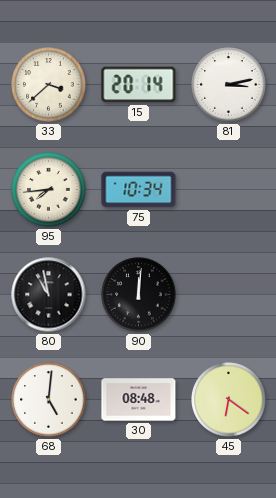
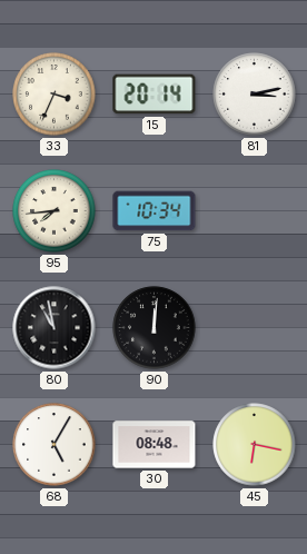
33: 3:38 -> 3:34
68: 5:01 -> 5:05
45: 6:21 -> 6:17
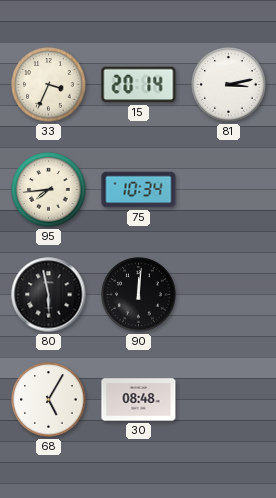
80: 10:58 -> 5:58
45: 6:17 -> none
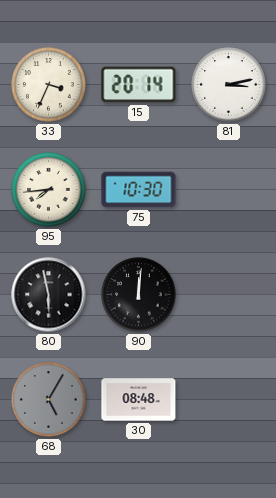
75: 10:34 -> 10:30
68 dial: white -> grey
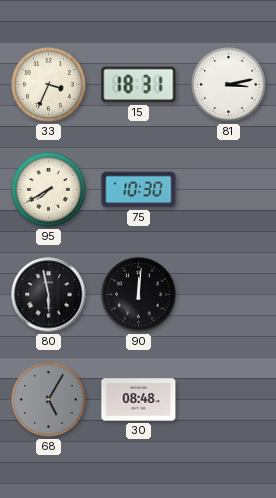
15: 20:14 -> 18:31
95: 7:44 -> 7:40
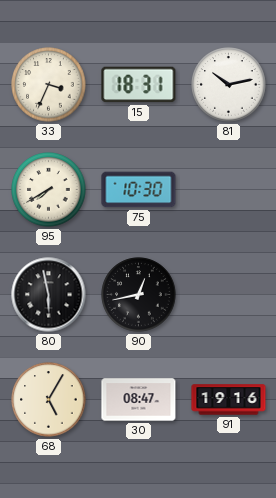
81: 3:13 -> 10:13
90: 12:01 -> 12:43
68 dial: grey -> cream
30: 08:48 -> 08:47
91: none -> 19:16
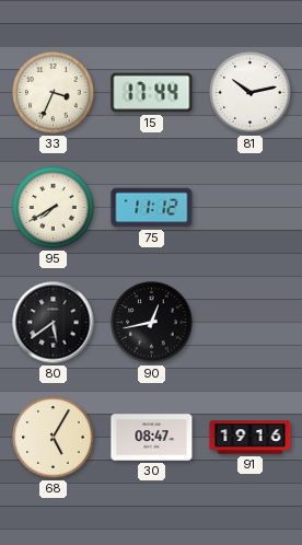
15: 18:31 -> 17:44
75: 10:30 -> 11:12
80: 5:58 -> 5:39
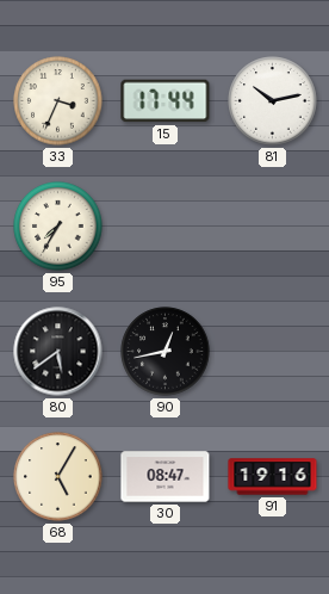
95: 7:40 -> 7:35
75: 11:12 -> none
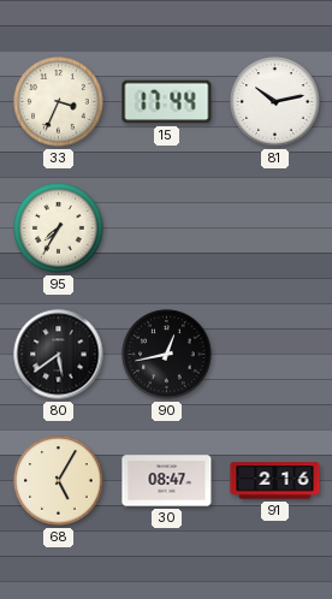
91: 19:16 -> 2:16
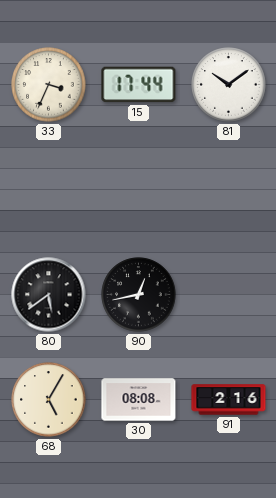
81: 10:13 -> 10:09
95: 7:35 -> none
30: 08:47 -> 08:08
